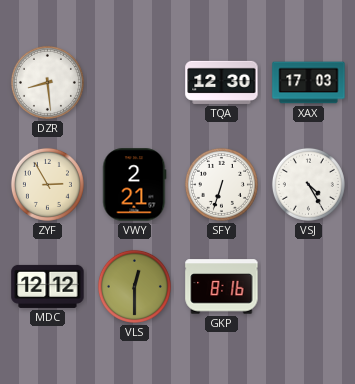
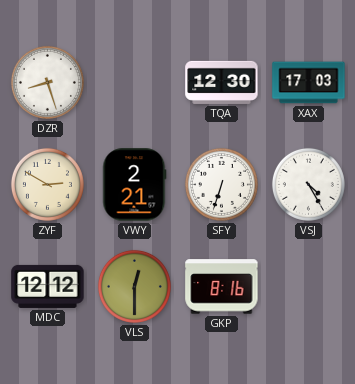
DZR: 8:29 -> 8:27
ZYF: 2:55 -> 2:50
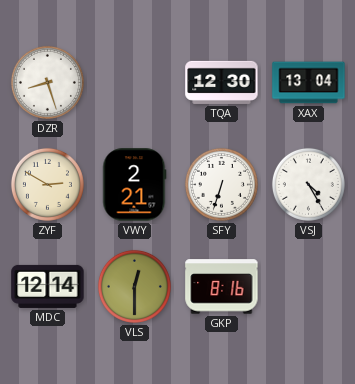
XAX: 17:03 -> 13:04
MDC: 12:12 -> 12:14
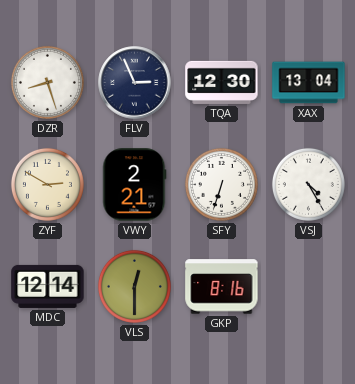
FLV: none -> 2:56
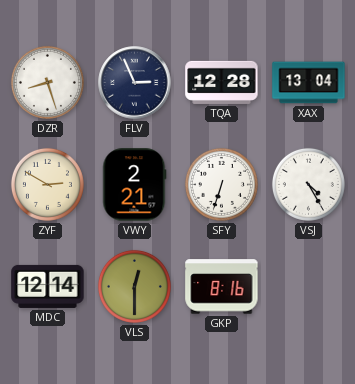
TQA: 12:30 -> 12:28
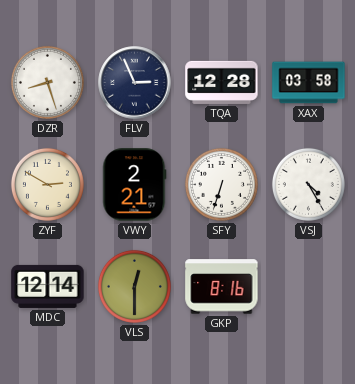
XAX: 13:04 -> 03:58
